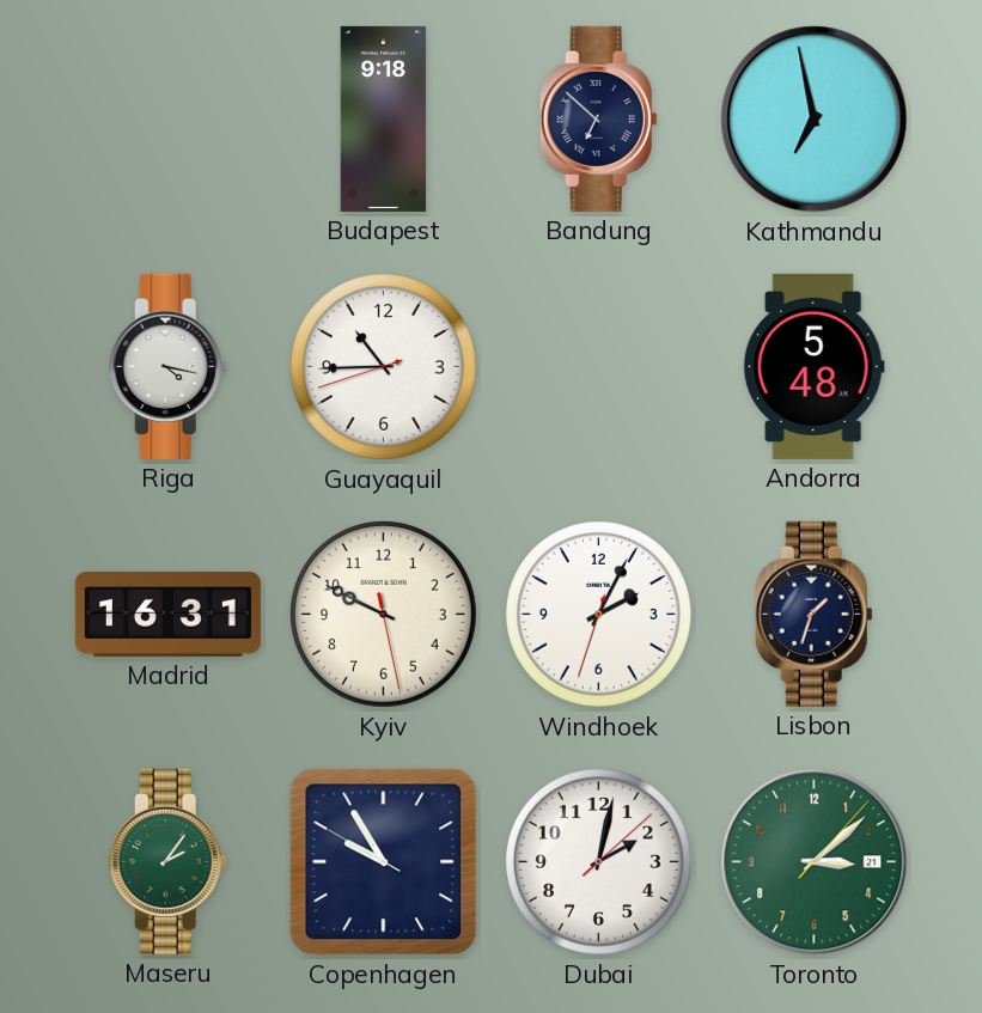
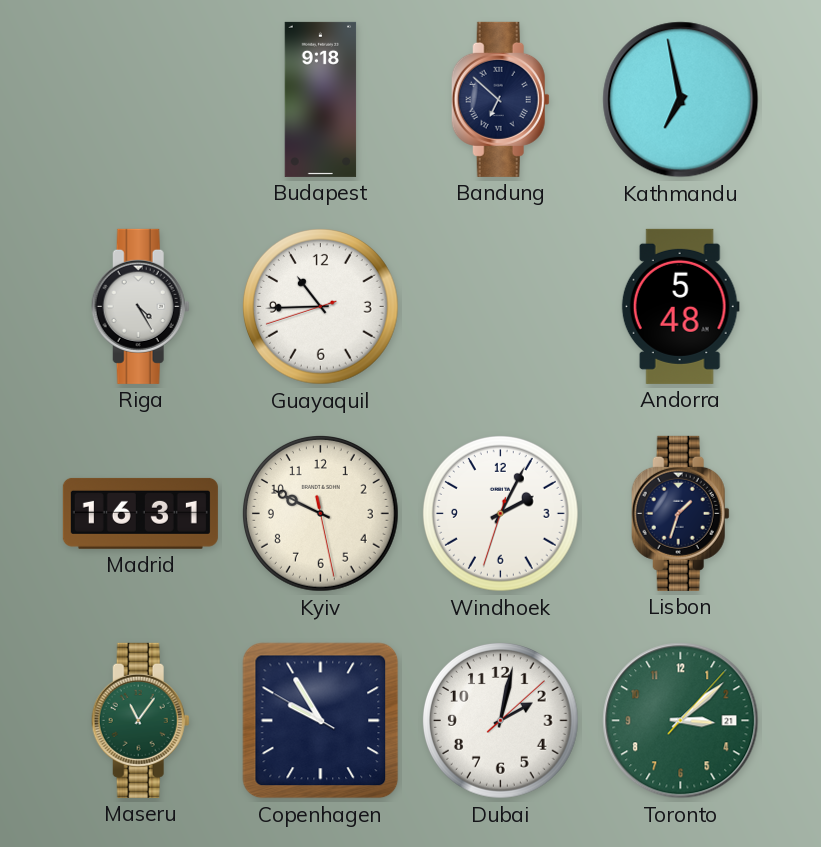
Riga: 4:17 -> 4:25
Maseru: 2:06 -> 11:06
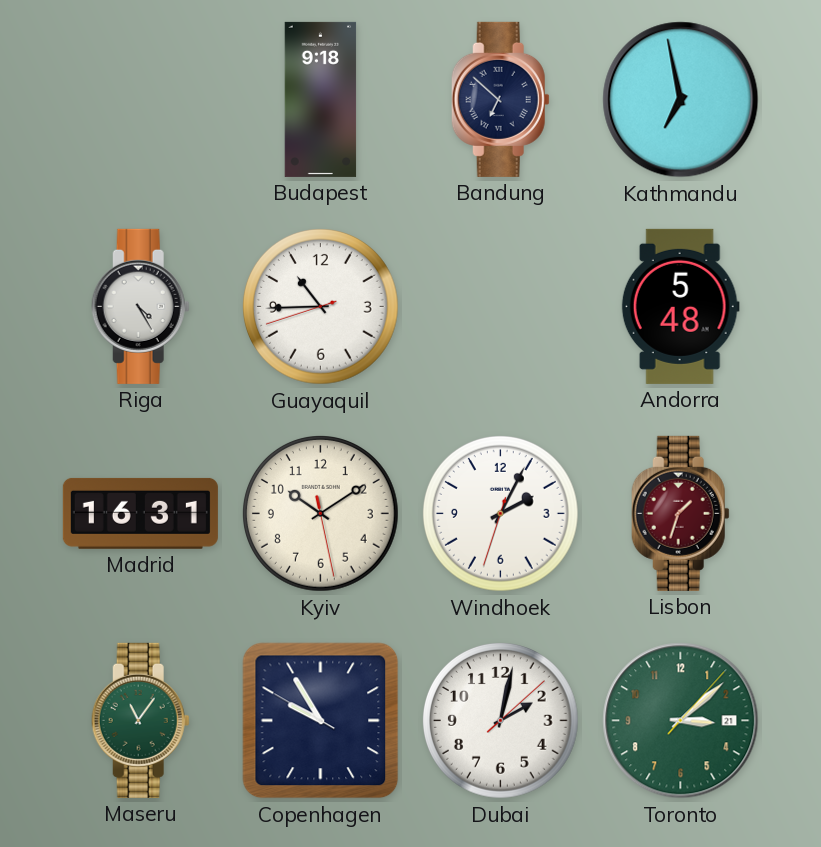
Kyiv: 9:49 -> 10:09
Lisbon dial: navy -> burgundy
